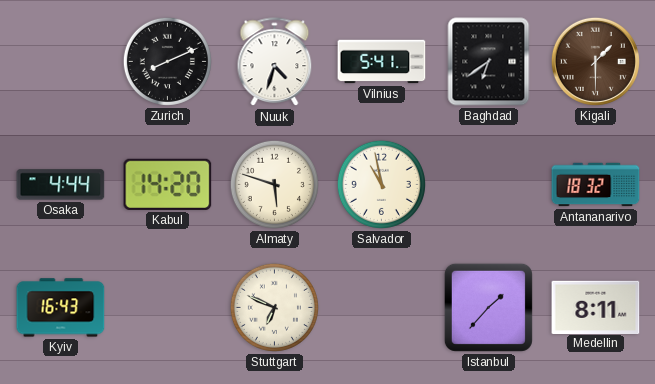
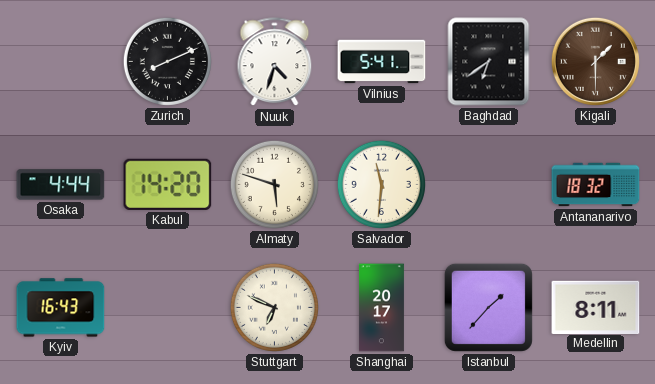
Salvador: 10:58 -> 11:31
Shanghai: none -> 20:17
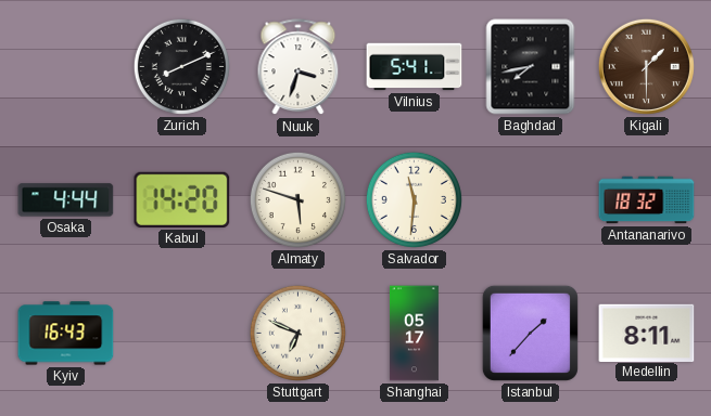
Nuuk: 4:33 -> 3:33
Baghdad: 6:39 -> 7:43
Shanghai: 20:17 -> 05:17
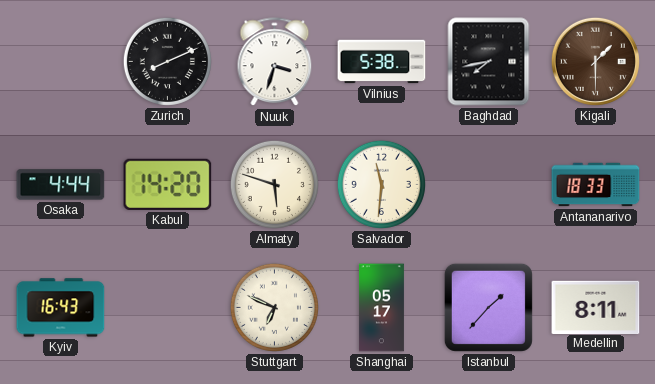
Vilnius: 5:41 -> 5:38
Antananarivo: 18:32 -> 18:33
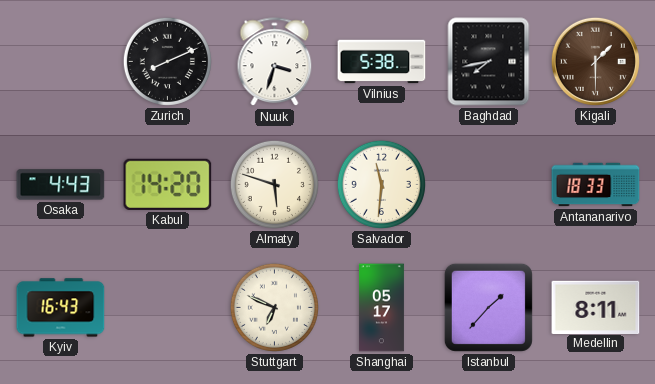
Osaka: 4:44 -> 4:43
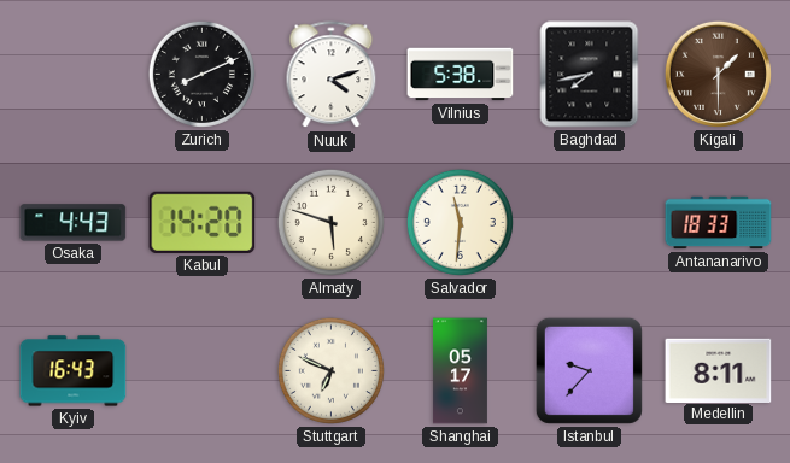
Nuuk: 3:33 -> 4:12
Istanbul: 1:37 -> 9:37
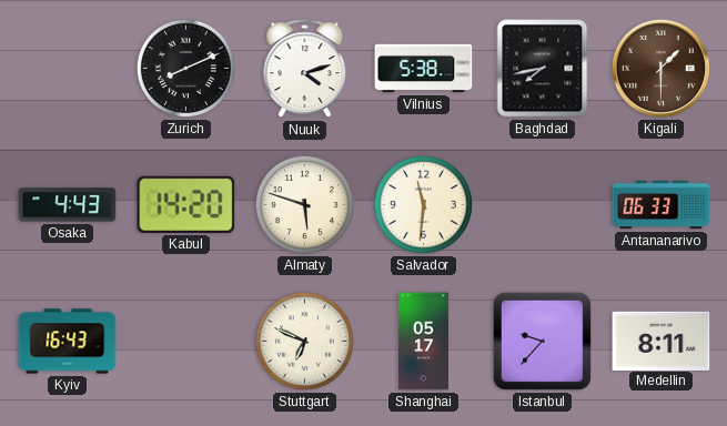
Antananarivo: 18:33 -> 06:33
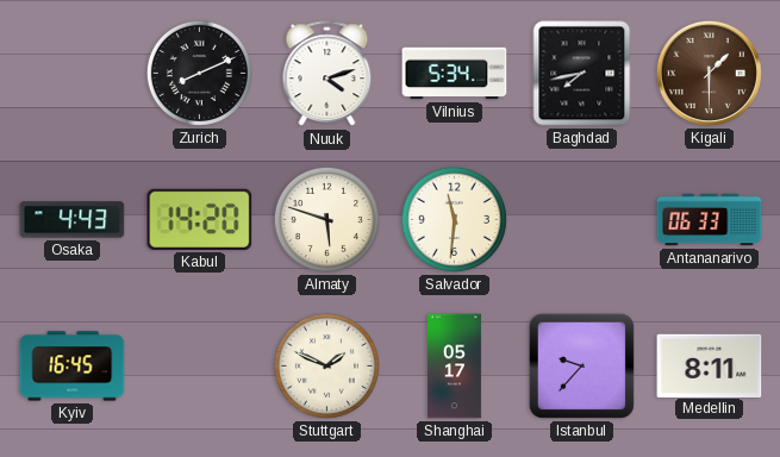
Vilnius: 5:38 -> 5:34
Kyiv: 16:43 -> 16:45
Stuttgart: 6:49 -> 1:49
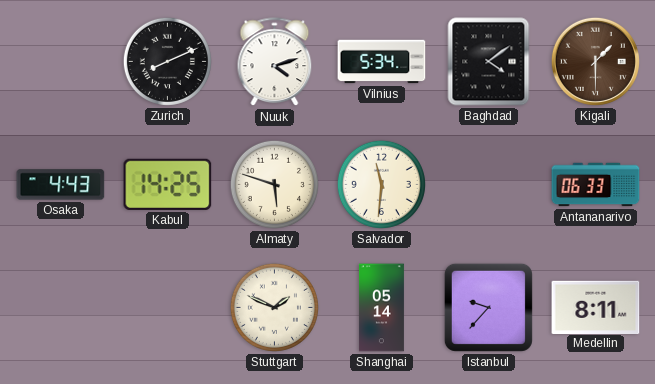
Baghdad: 7:43 -> 4:09
Kabul: 14:20 -> 14:25
Kyiv: 16:45 -> none
Shanghai: 05:17 -> 05:14
